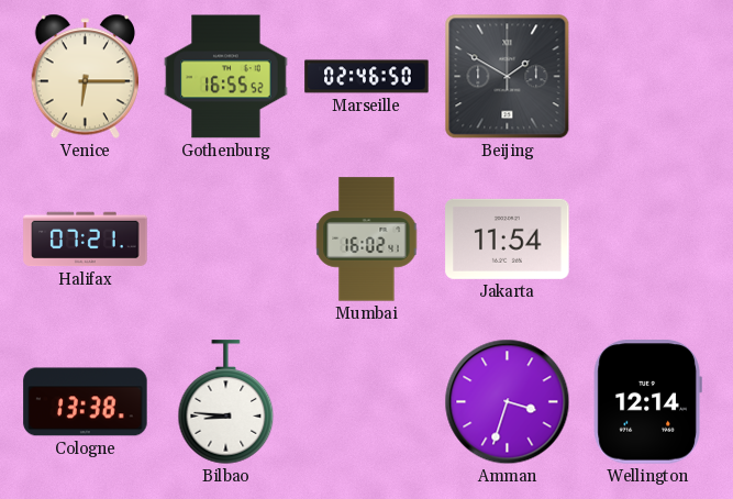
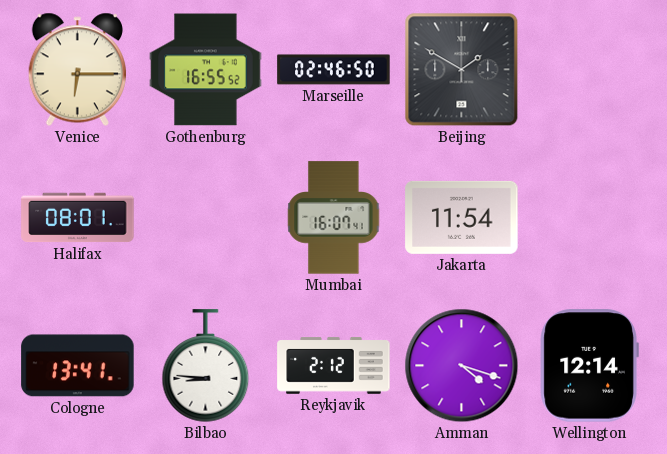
Halifax: 07:21 -> 08:01
Mumbai: 16:02 -> 16:07
Cologne: 13:38 -> 13:41
Reykjavik: none -> 2:12
Amman: 3:33 -> 4:18
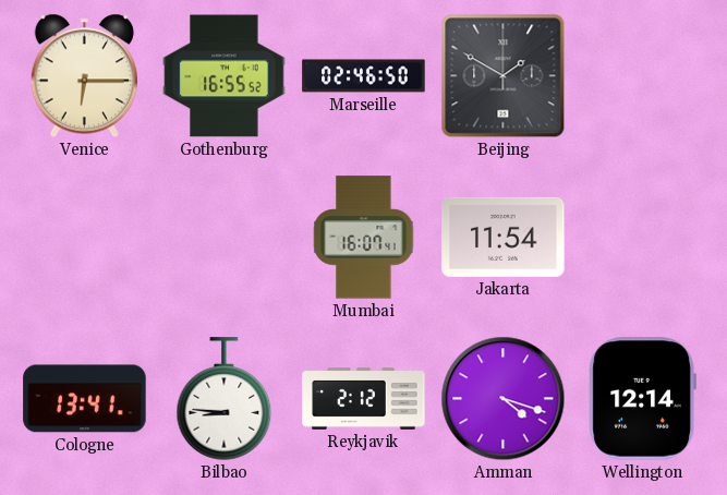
Halifax: 08:01 -> none
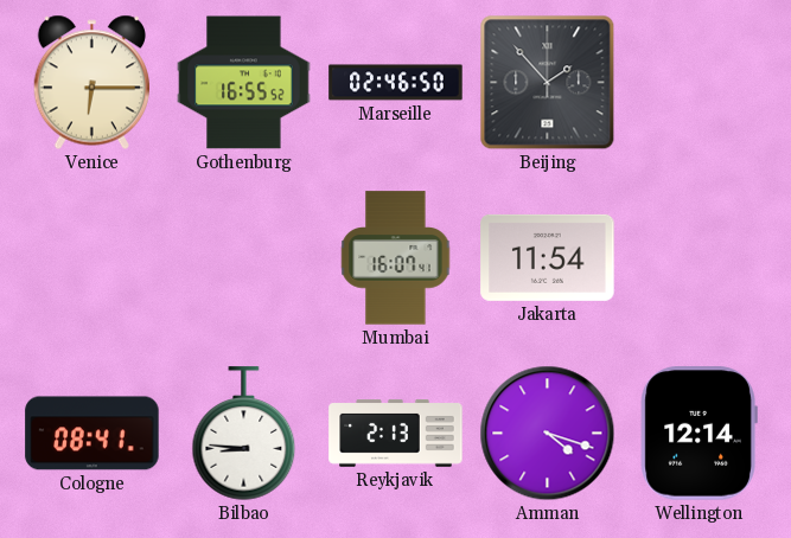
Beijing: 1:50 -> 1:53
Cologne: 13:41 -> 08:41
Reykjavik: 2:12 -> 2:13
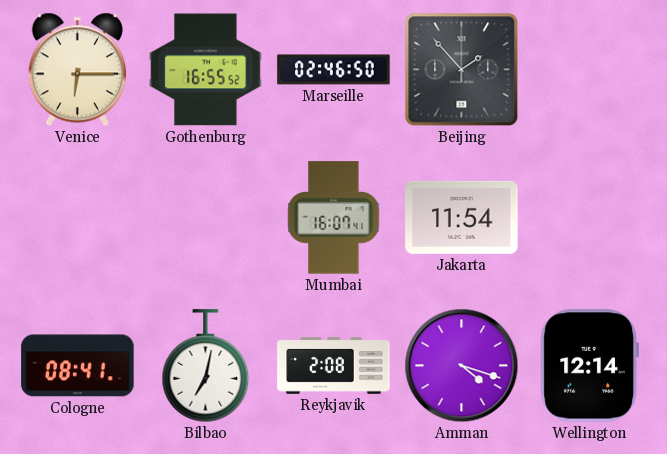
Bilbao: 8:46 -> 7:02
Reykjavik: 2:13 -> 2:08
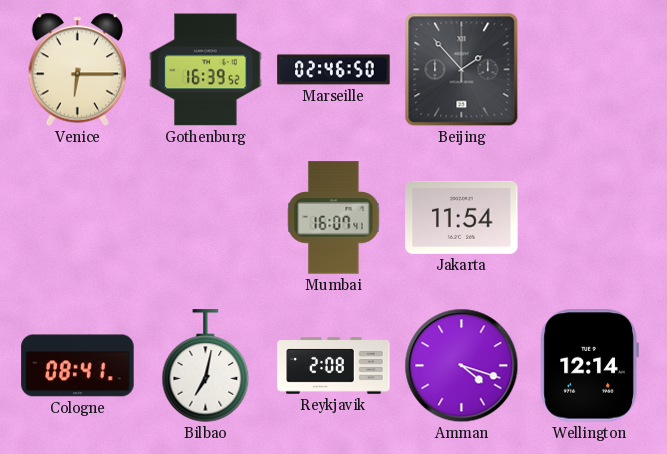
Gothenburg: 16:55 -> 16:39
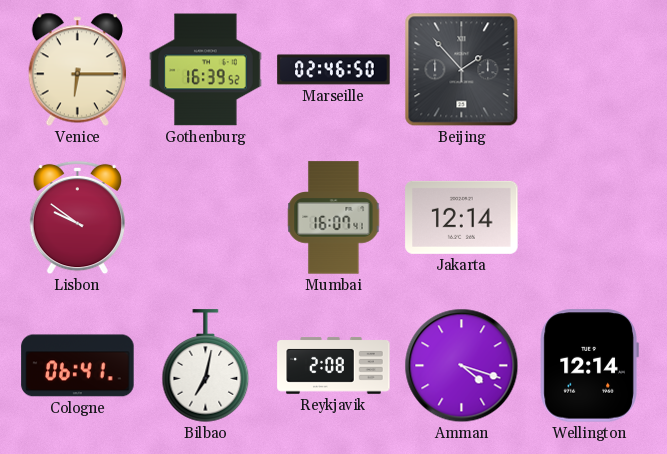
Lisbon: none -> 9:51
Jakarta: 11:54 -> 12:14
Cologne: 08:41 -> 06:41
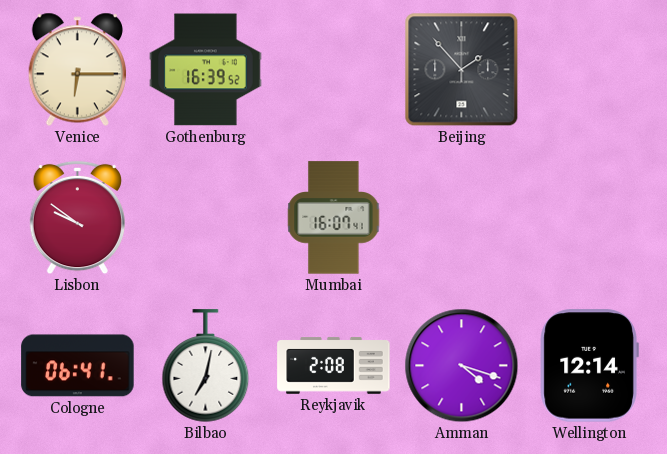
Marseille: 02:46 -> none
Jakarta: 12:14 -> none
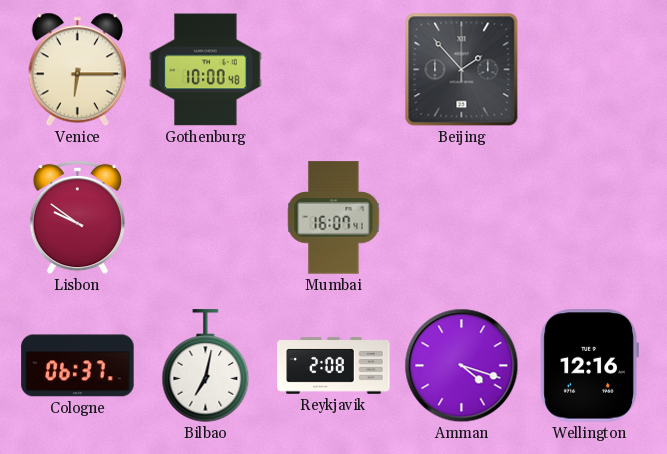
Gothenburg: 16:39 -> 10:00
Cologne: 06:41 -> 06:37
Wellington: 12:14 -> 12:16
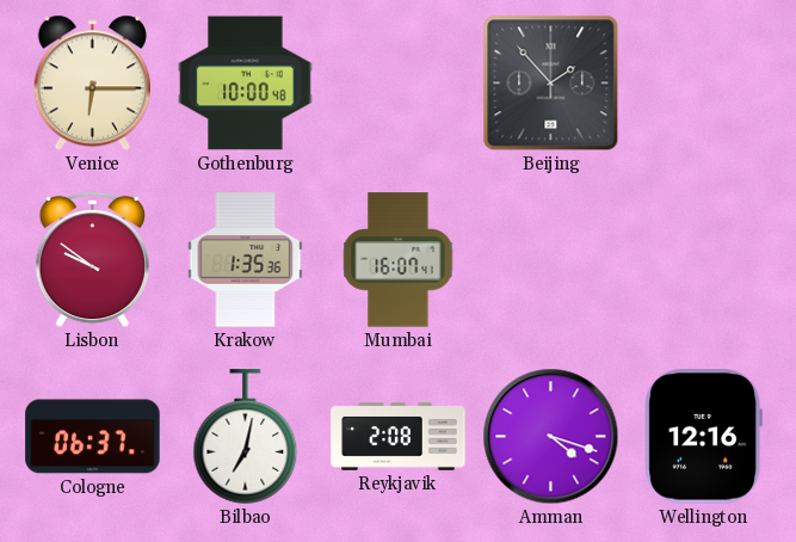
Krakow: none -> 1:35
